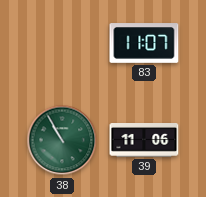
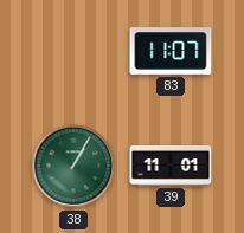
38: 10:55 -> 1:05
39: 11:06 -> 11:01
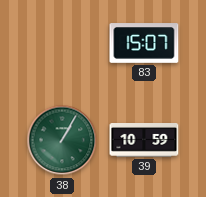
83: 11:07 -> 15:07
39: 11:01 -> 10:59
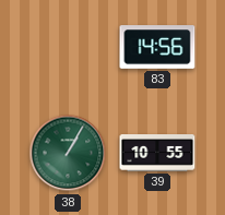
83: 15:07 -> 14:56
39: 10:59 -> 10:55
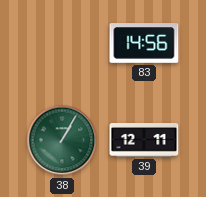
39: 10:55 -> 12:11
